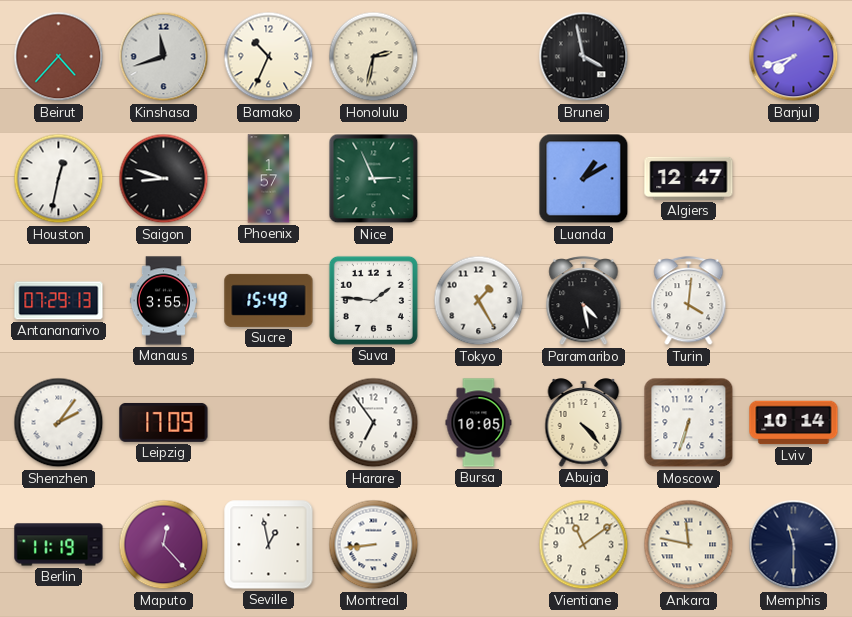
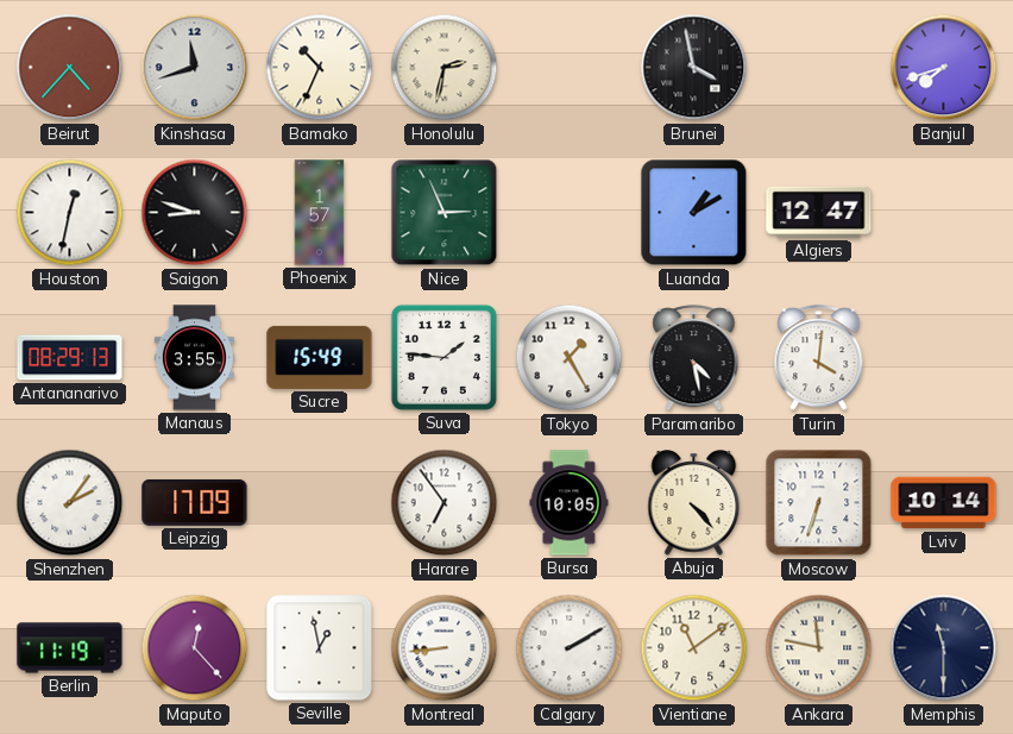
Antananarivo: 07:29 -> 08:29
Calgary: none -> 2:10
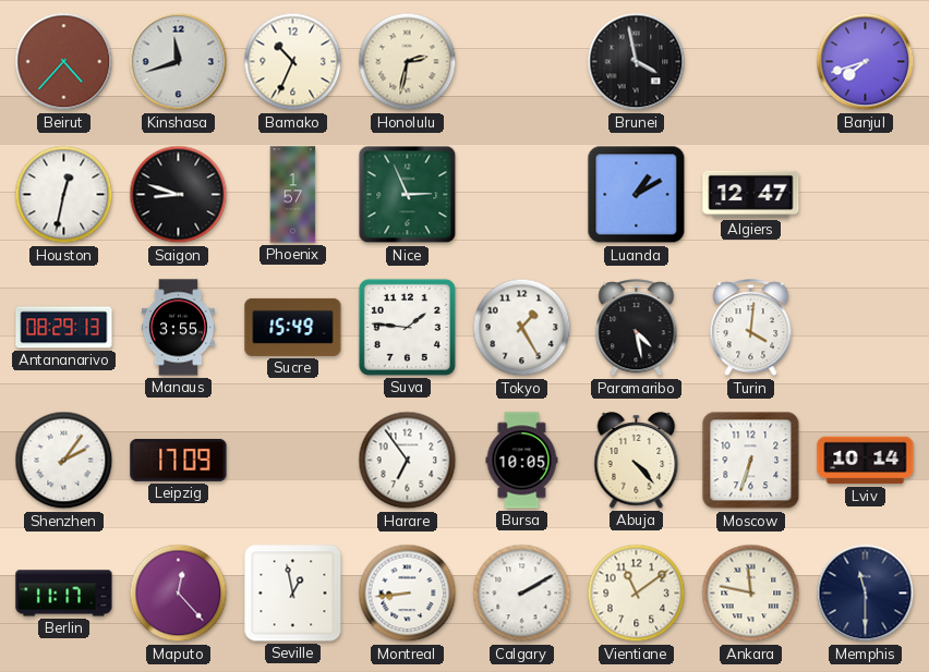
Berlin: 11:19 -> 11:17
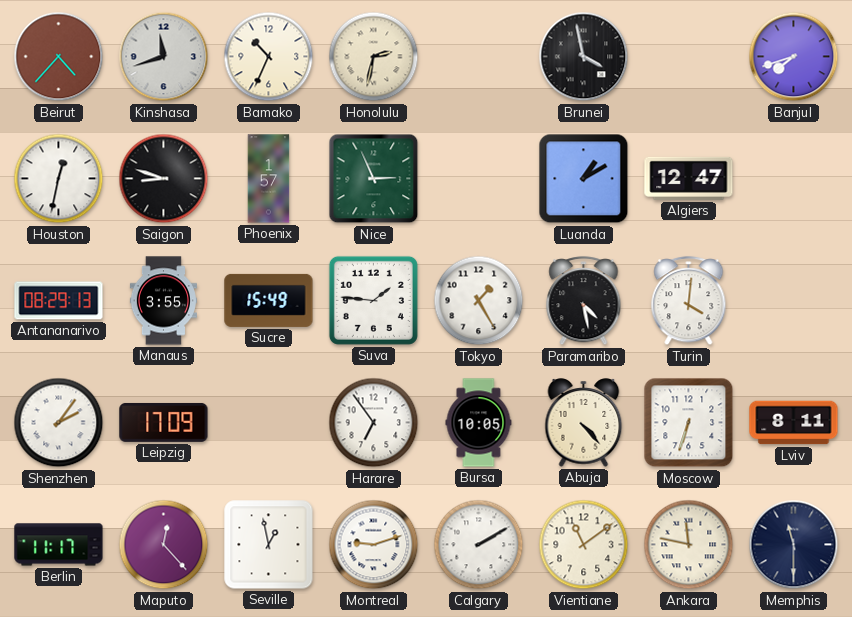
Lviv: 10:14 -> 8:11
Montreal: 8:44 -> 9:12
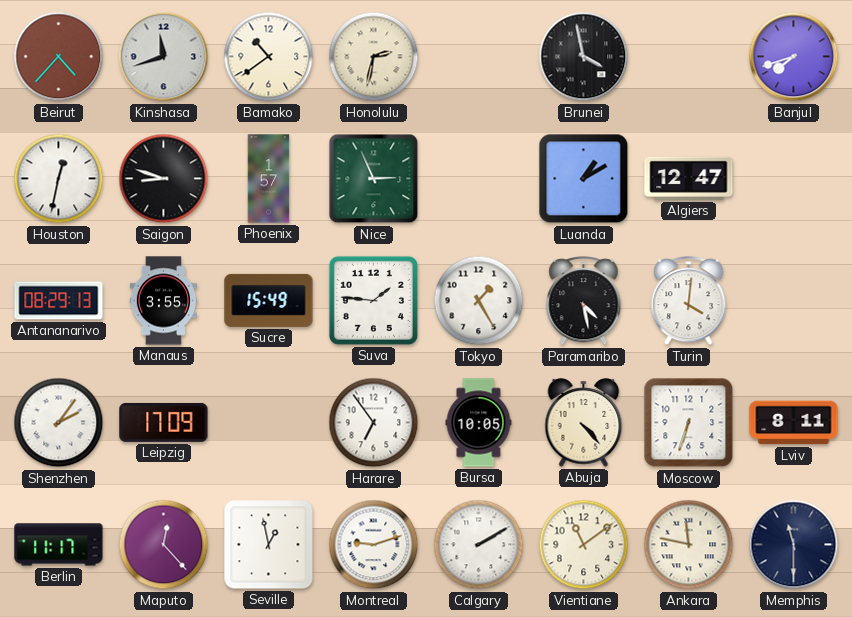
Bamako: 10:34 -> 10:39
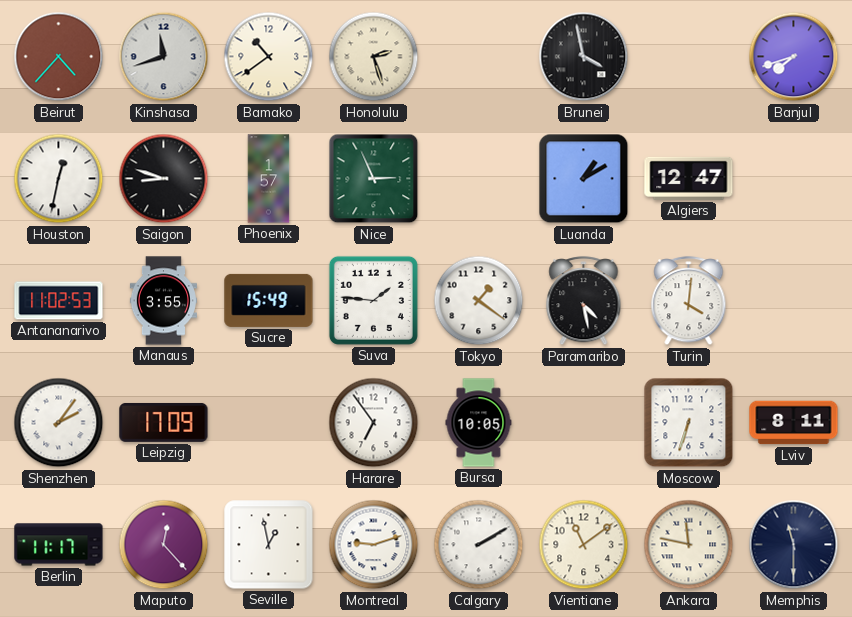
Honolulu: 2:32 -> 2:27
Antananarivo: 08:29 -> 11:02
Tokyo: 1:25 -> 1:21
Abuja: 4:23 -> none
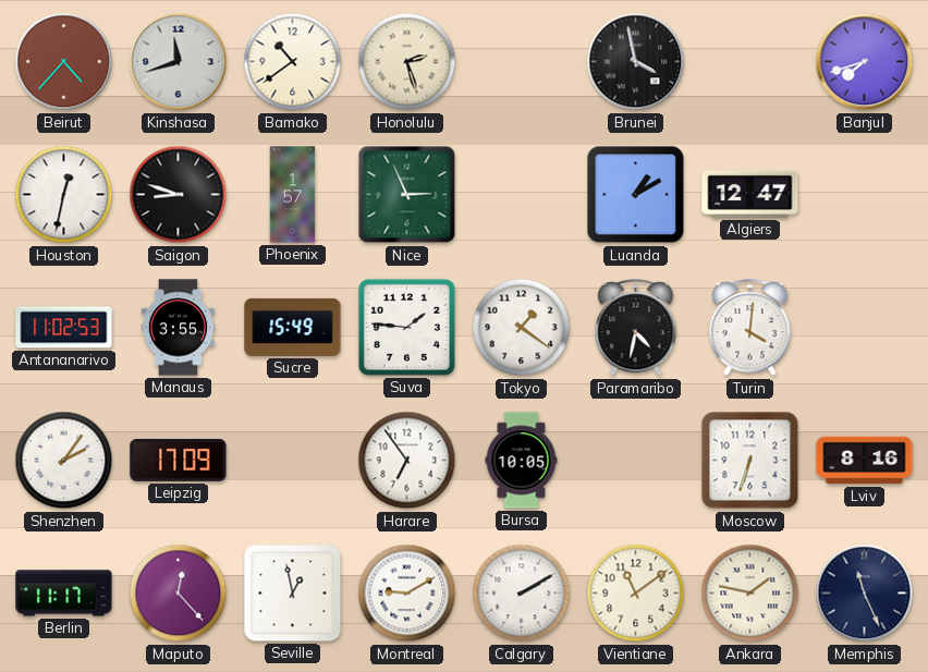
Paramaribo: 4:28 -> 4:32
Lviv: 8:11 -> 8:16
Montreal: 9:12 -> 9:10
Ankara: 11:47 -> 1:47
Memphis: 11:30 -> 11:26
